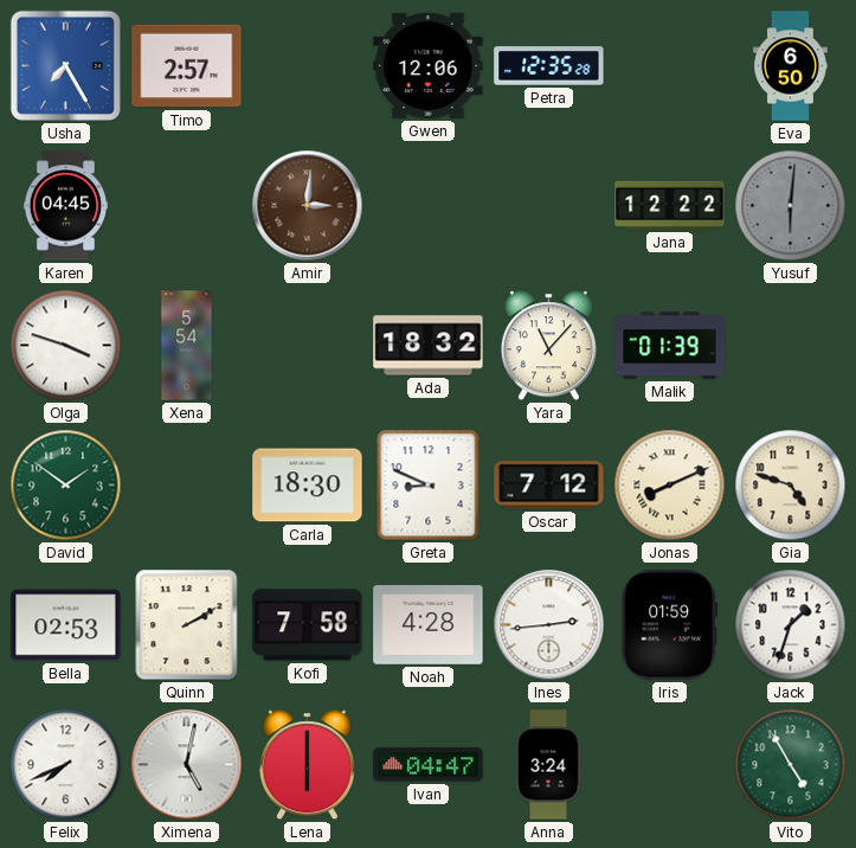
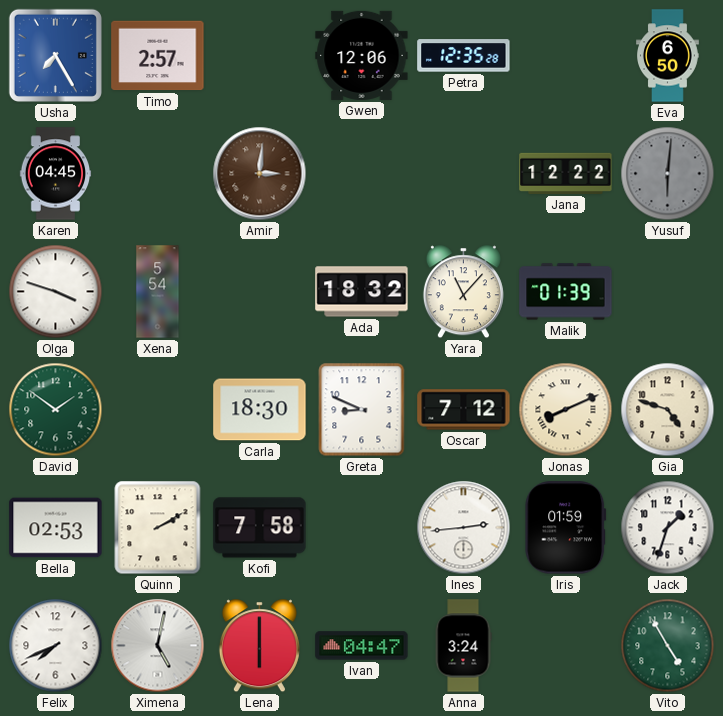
Noah: 4:28 -> none
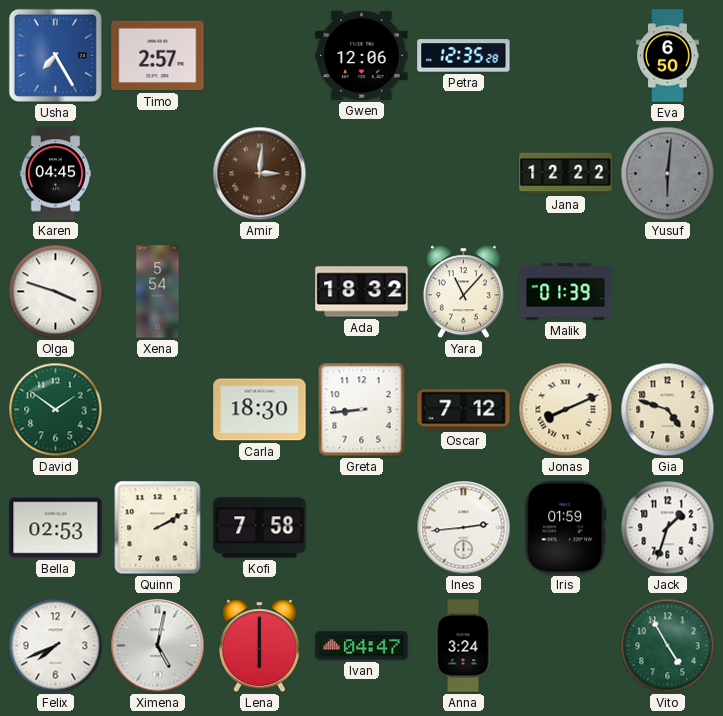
Greta: 8:49 -> 8:44
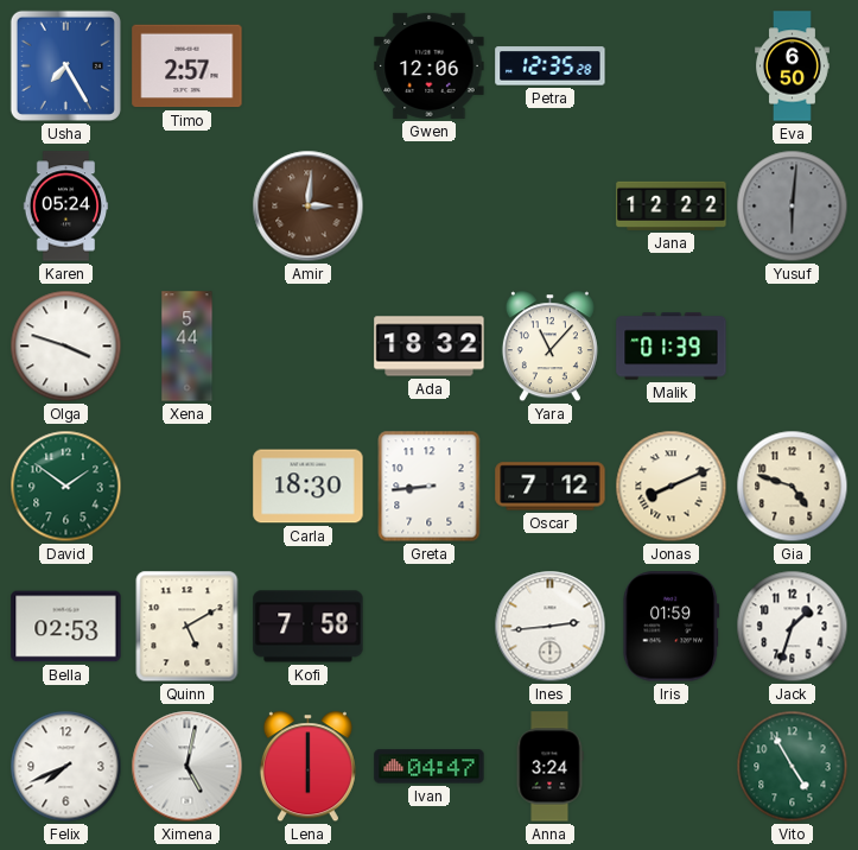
Karen: 04:45 -> 05:24
Xena: 5:54 -> 5:44
Quinn: 2:10 -> 5:10
